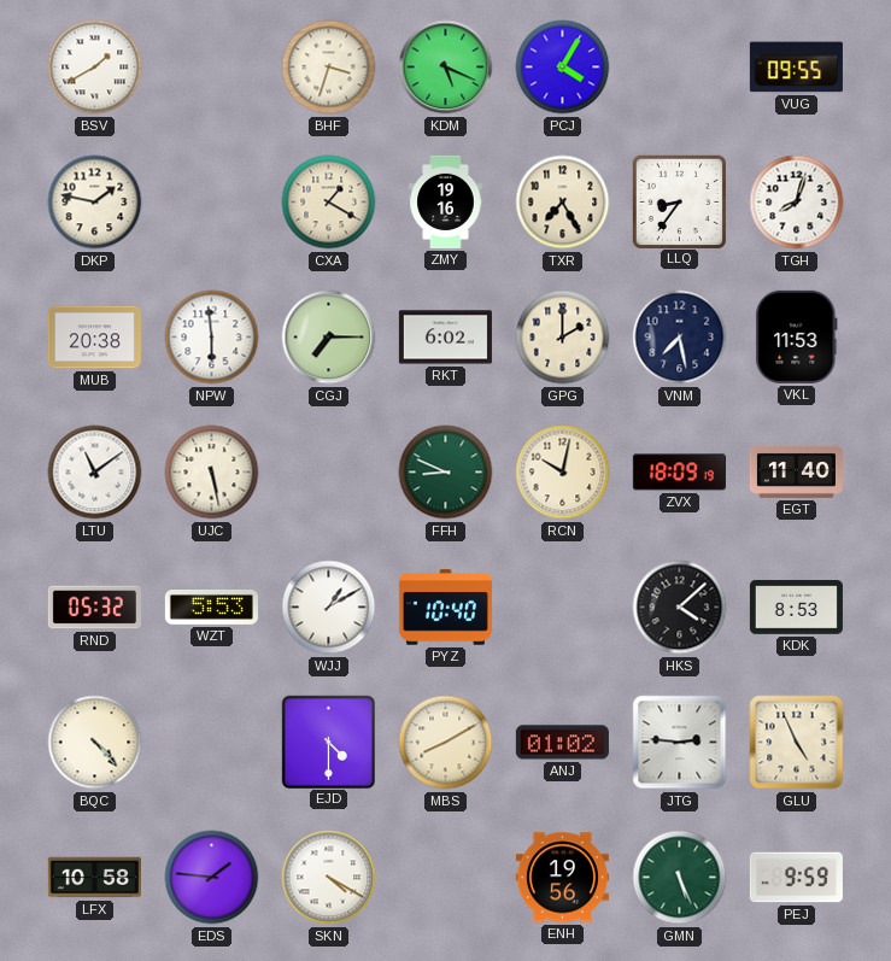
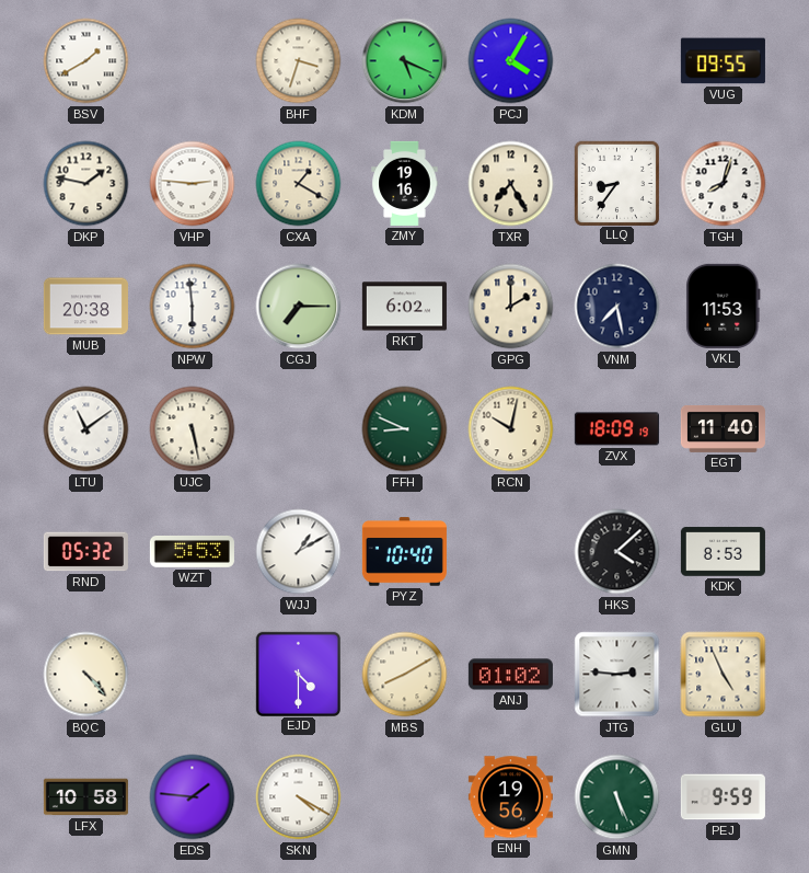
VHP: none -> 2:46
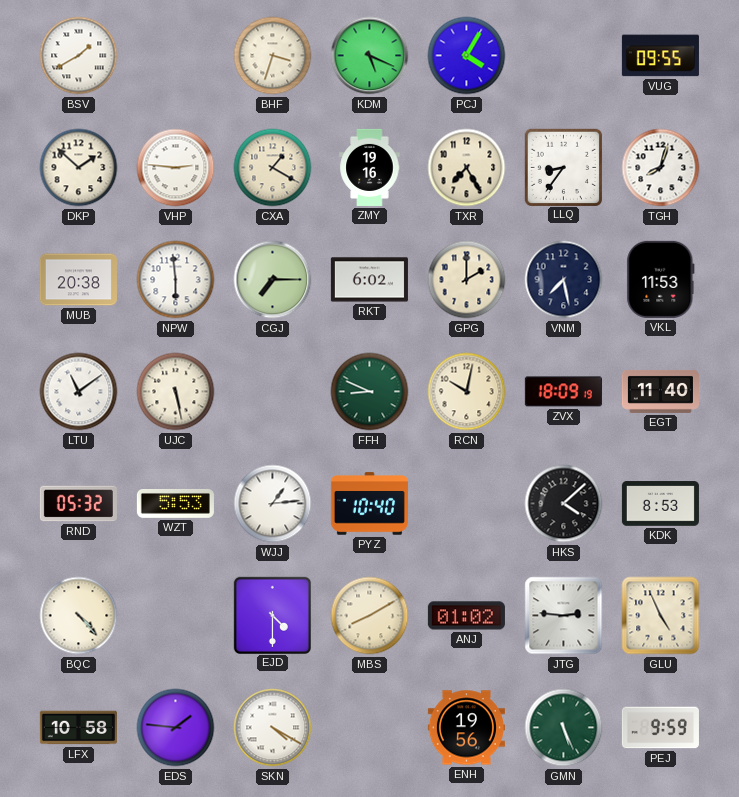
DKP: 1:47 -> 1:52
WJJ: 1:10 -> 1:14
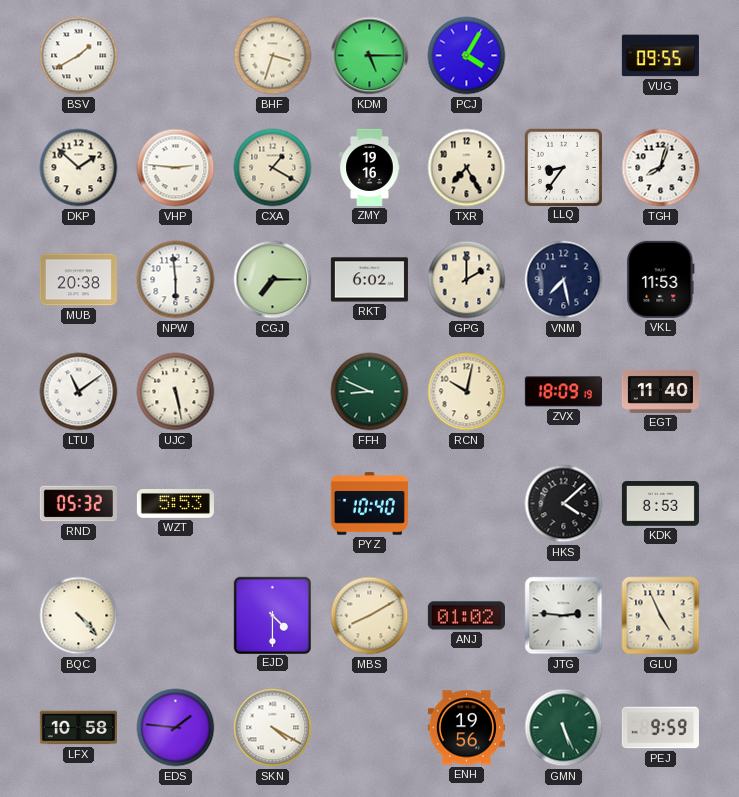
KDM: 5:19 -> 5:15
WJJ: 1:14 -> none
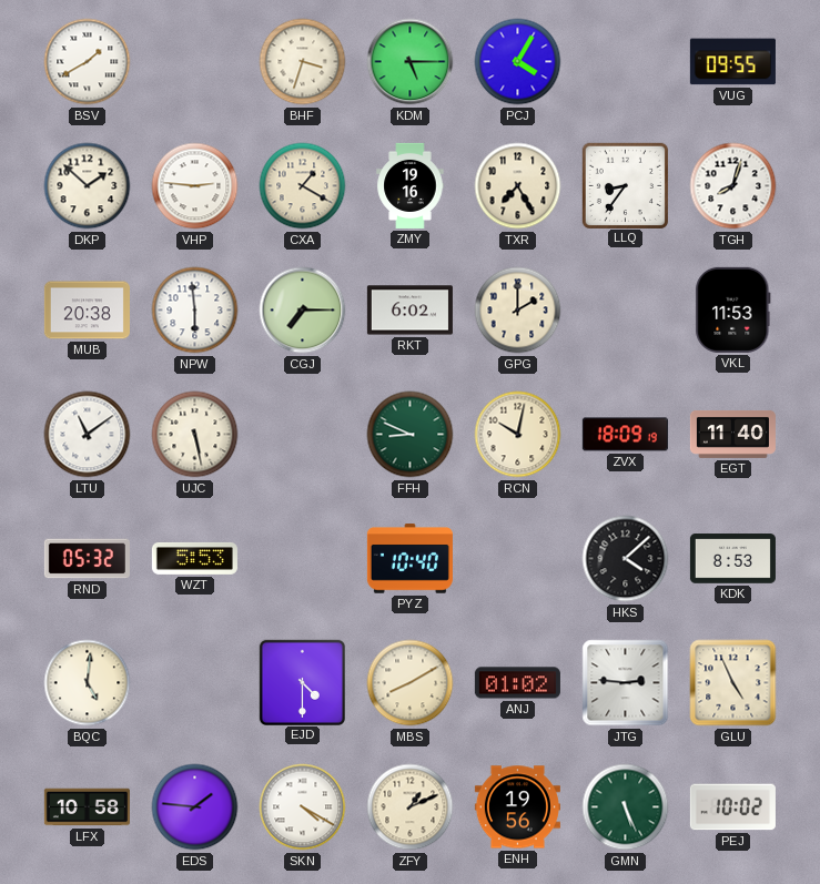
VNM: 7:28 -> none
BQC: 4:23 -> 5:01
ZFY: none -> 1:11
PEJ: 9:59 -> 10:02
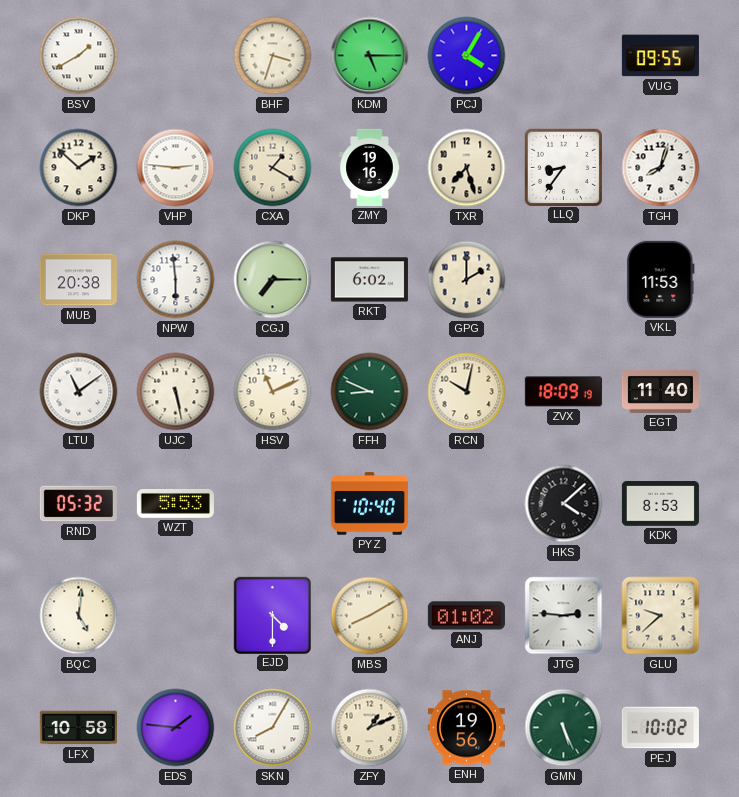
TXR: 7:25 -> 7:27
HSV: none -> 11:11
GLU: 4:56 -> 9:38
SKN: 4:20 -> 8:05
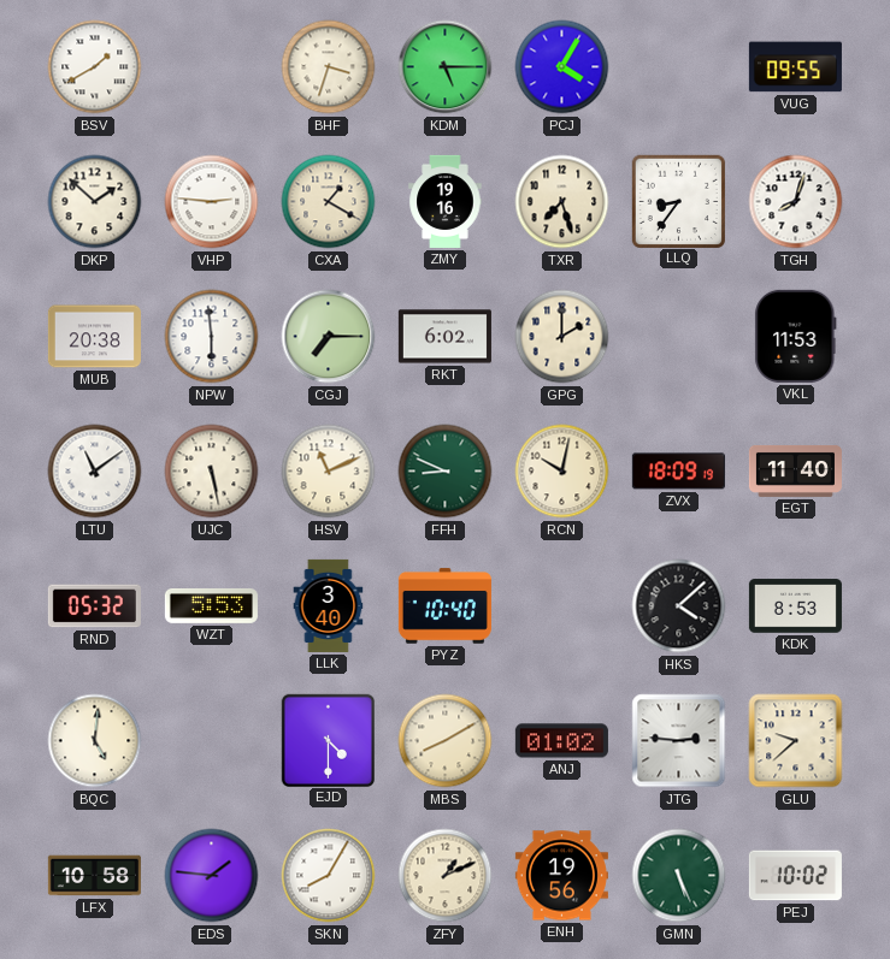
LLK: none -> 3:40
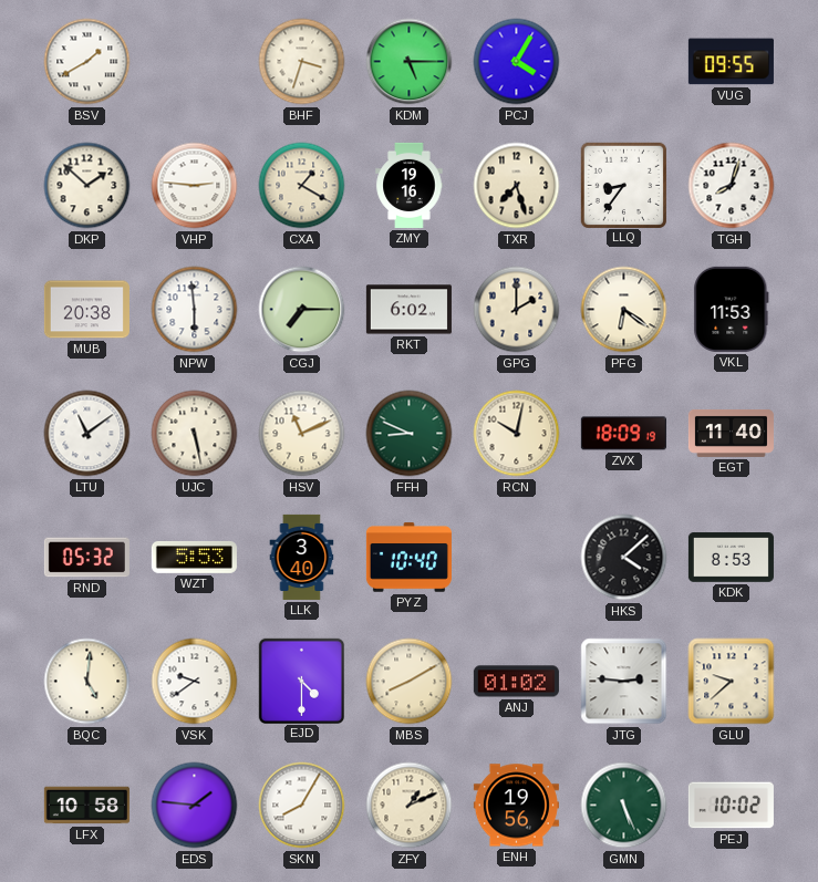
PFG: none -> 6:21
VSK: none -> 9:39
